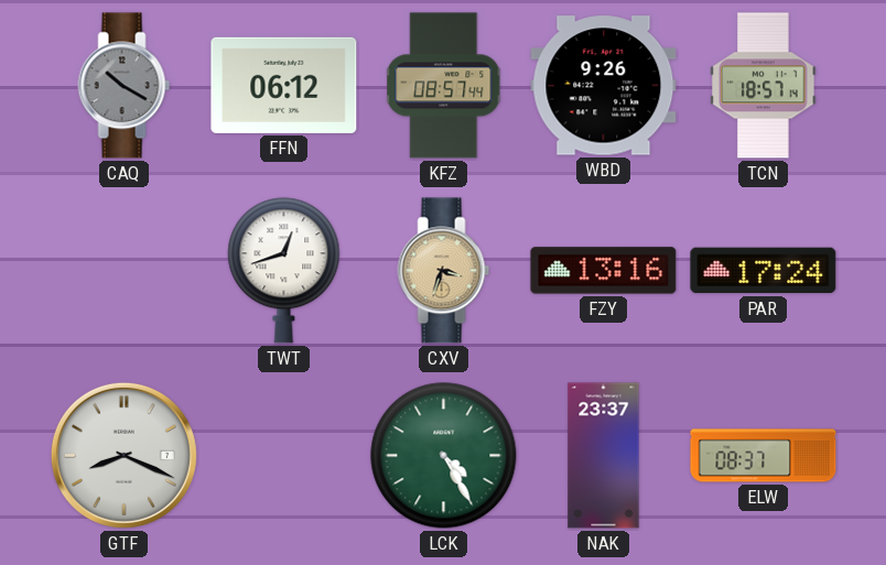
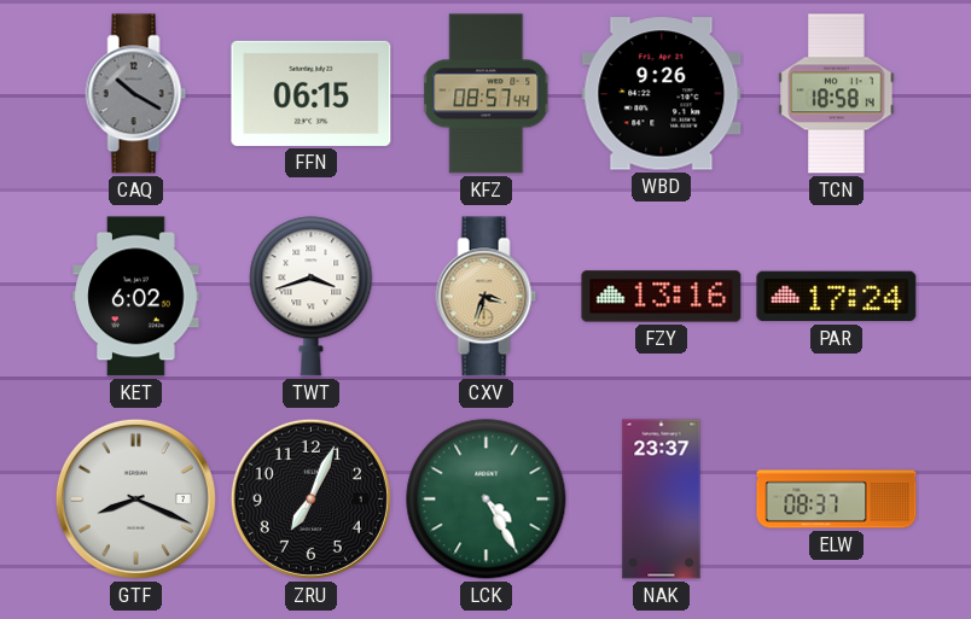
FFN: 06:12 -> 06:15
TCN: 18:57 -> 18:58
KET: none -> 6:02
TWT: 12:42 -> 3:42
ZRU: none -> 7:04
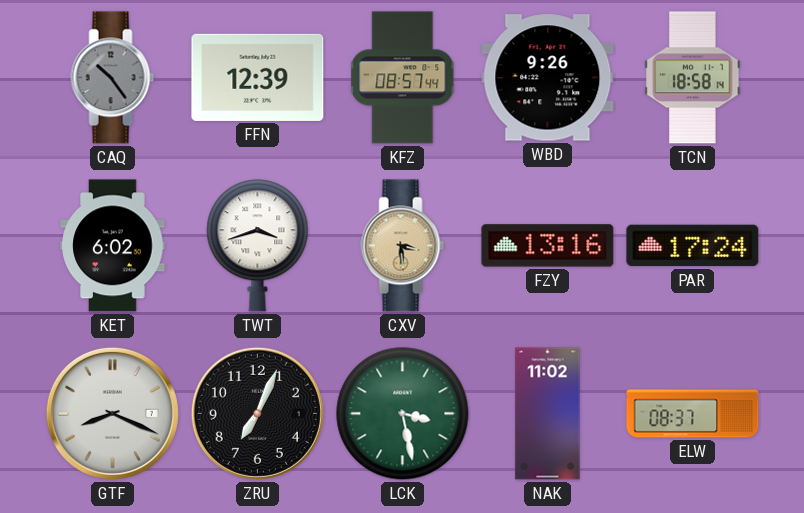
CAQ: 10:20 -> 10:24
FFN: 06:15 -> 12:39
CXV: 3:33 -> 3:29
LCK: 4:25 -> 3:28
NAK: 23:37 -> 11:02
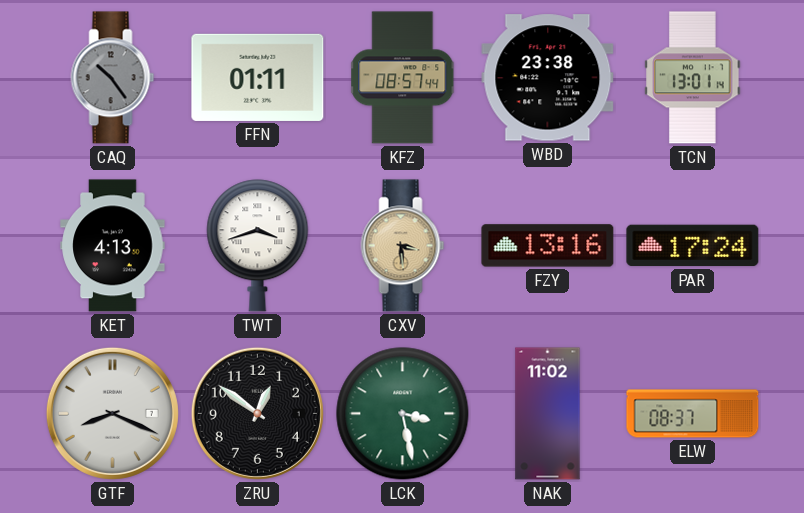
FFN: 12:39 -> 01:11
WBD: 9:26 -> 23:38
TCN: 18:58 -> 13:01
KET: 6:02 -> 4:13
ZRU: 7:04 -> 12:51
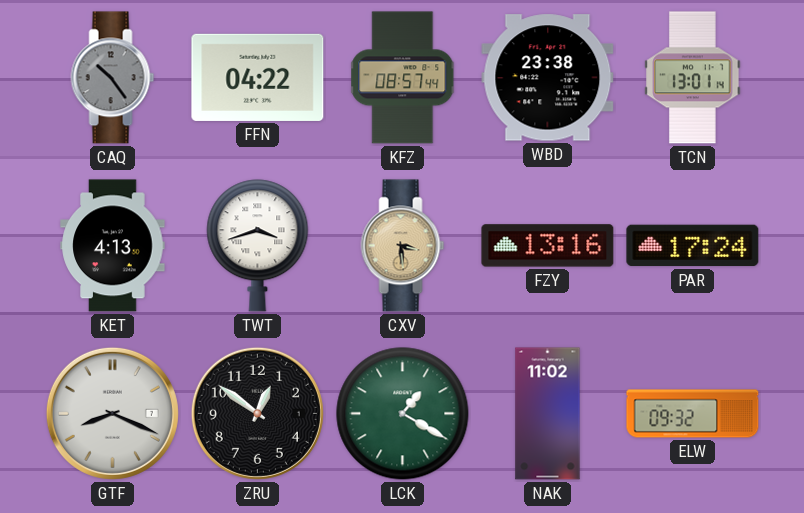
FFN: 01:11 -> 04:22
LCK: 3:28 -> 1:20
ELW: 08:37 -> 09:32
